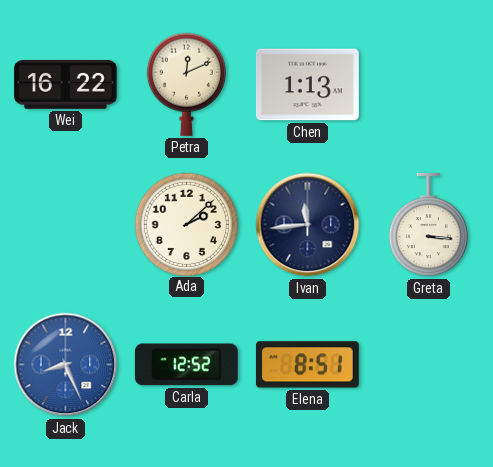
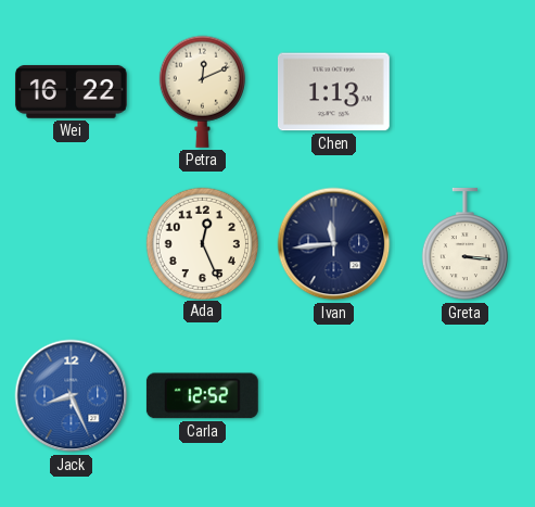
Ada: 2:08 -> 12:26
Elena: 8:51 -> none
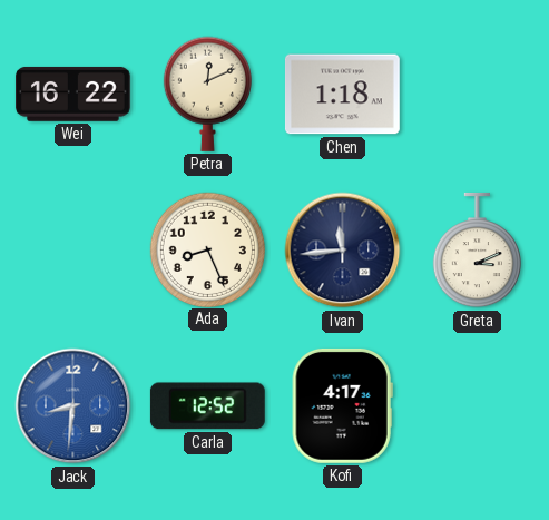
Chen: 1:13 -> 1:18
Ada: 12:26 -> 8:26
Greta: 3:16 -> 3:11
Jack: 8:26 -> 8:31
Kofi: none -> 4:17
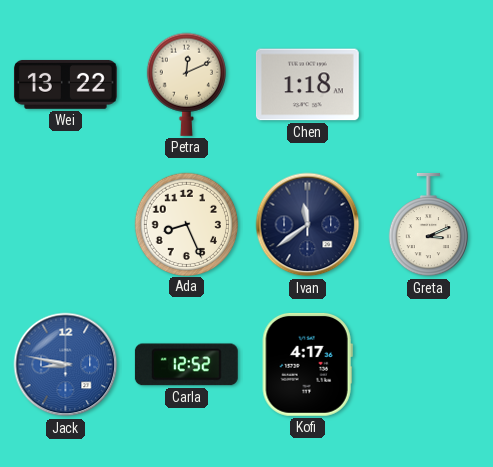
Wei: 16:22 -> 13:22
Ivan: 11:44 -> 11:39
Jack: 8:31 -> 8:47
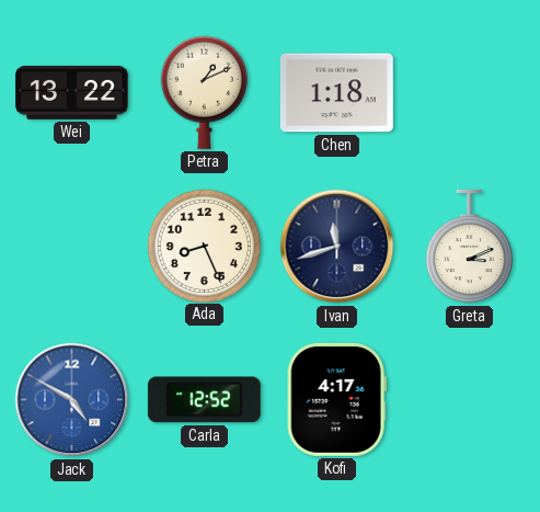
Petra: 12:11 -> 1:11
Ivan: 11:39 -> 11:42
Jack: 8:47 -> 4:50
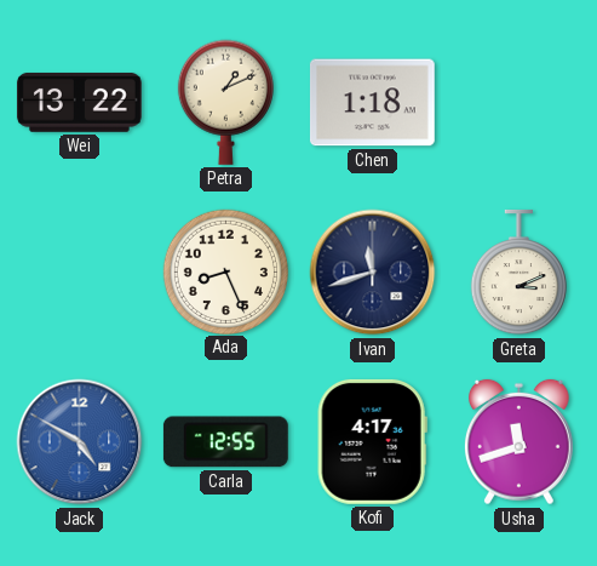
Carla: 12:52 -> 12:55
Usha: none -> 11:42
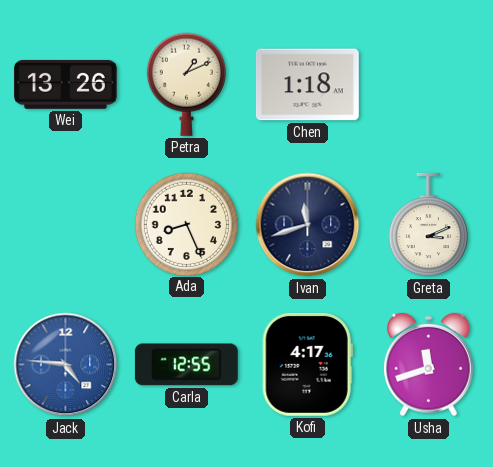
Wei: 13:22 -> 13:26
Jack: 4:50 -> 4:46
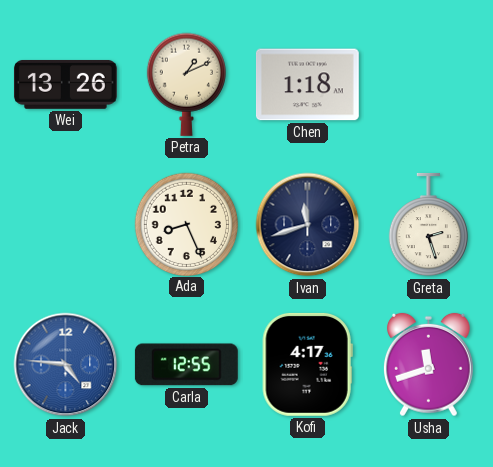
Greta: 3:11 -> 2:27
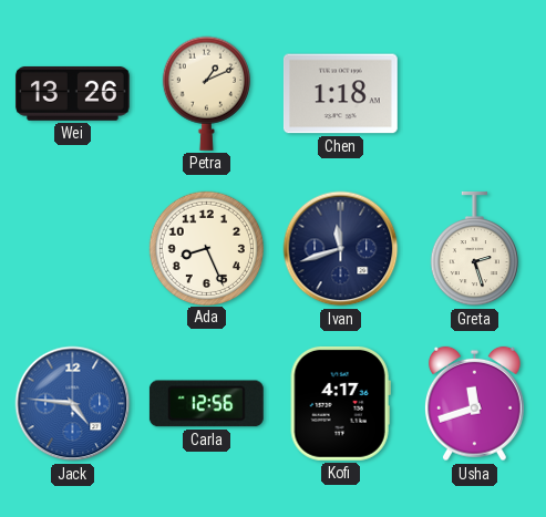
Carla: 12:55 -> 12:56
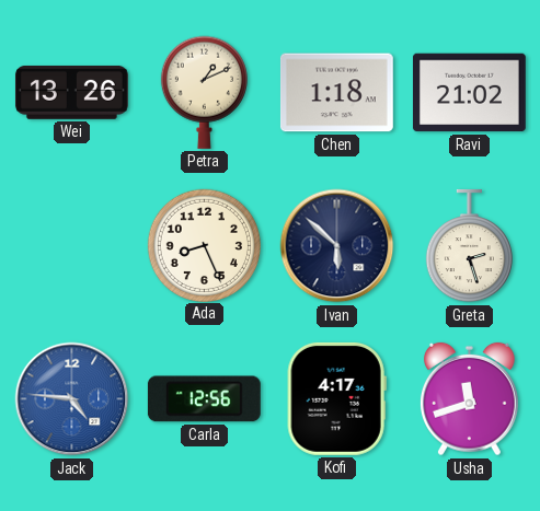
Ravi: none -> 21:02
Ivan: 11:42 -> 5:52
